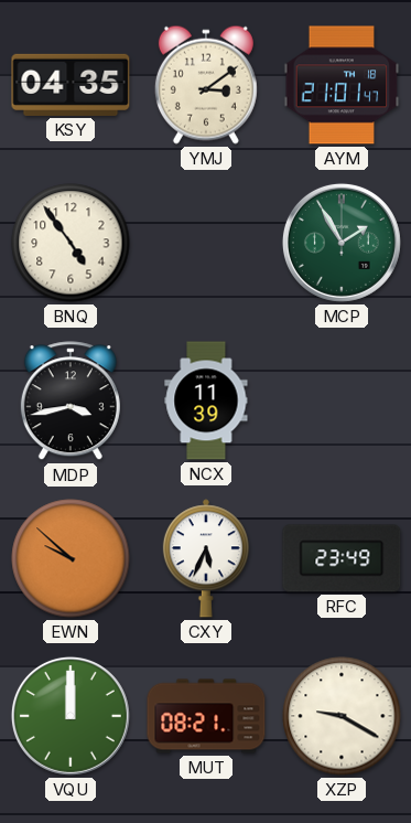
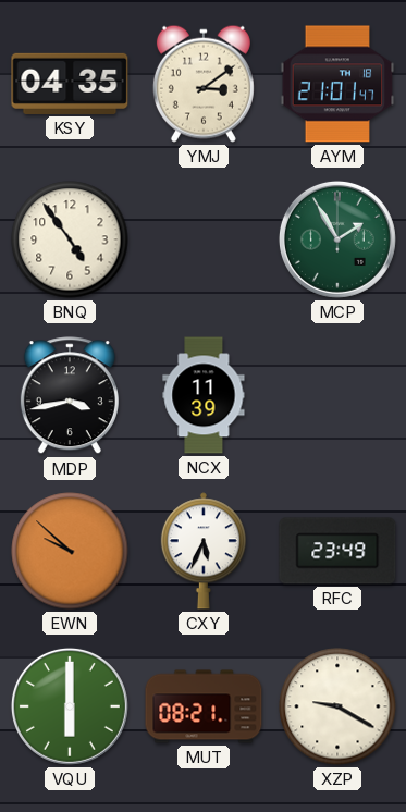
VQU: 12:00 -> 6:00
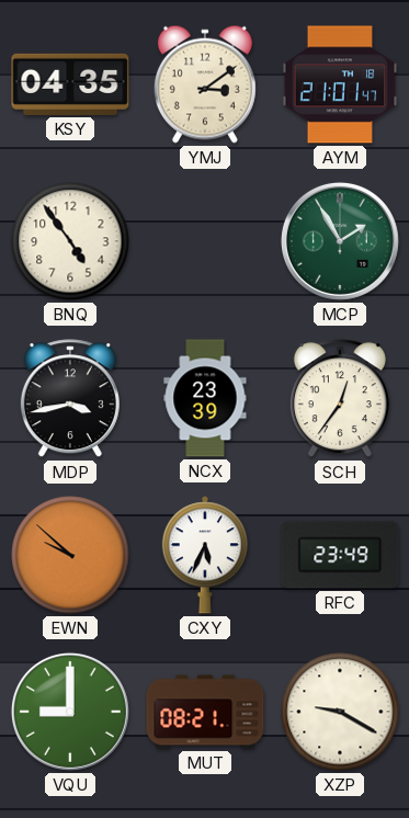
NCX: 11:39 -> 23:39
SCH: none -> 12:36
VQU: 6:00 -> 9:00
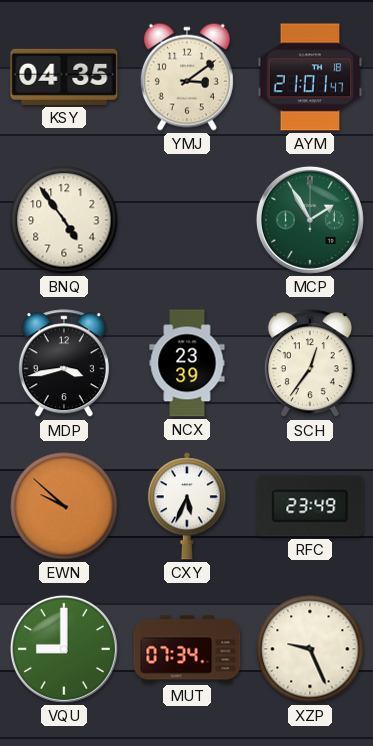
MUT: 08:21 -> 07:34
XZP: 9:20 -> 9:26
